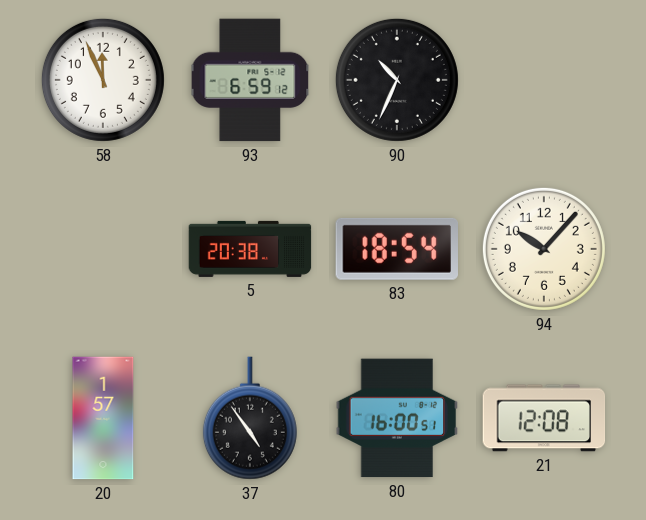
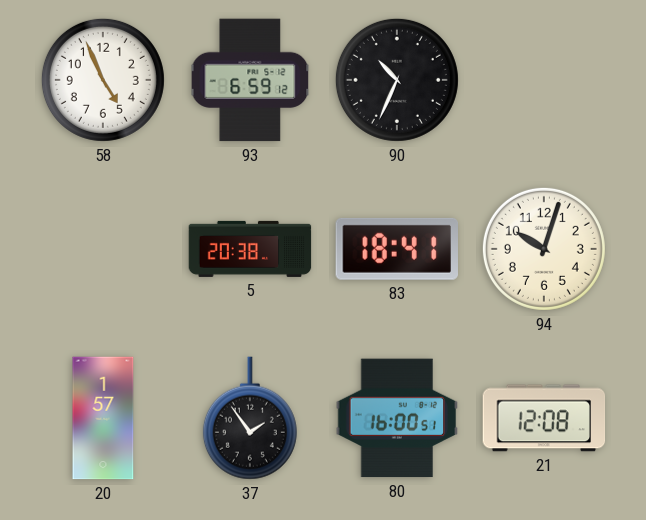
58: 11:56 -> 4:56
83: 18:54 -> 18:41
94: 10:07 -> 10:03
37: 4:54 -> 1:54
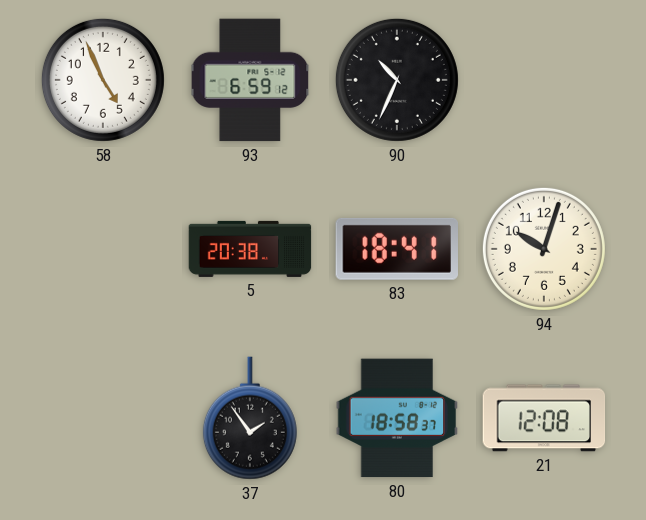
20: 1:57 -> none
80: 16:00 -> 18:58
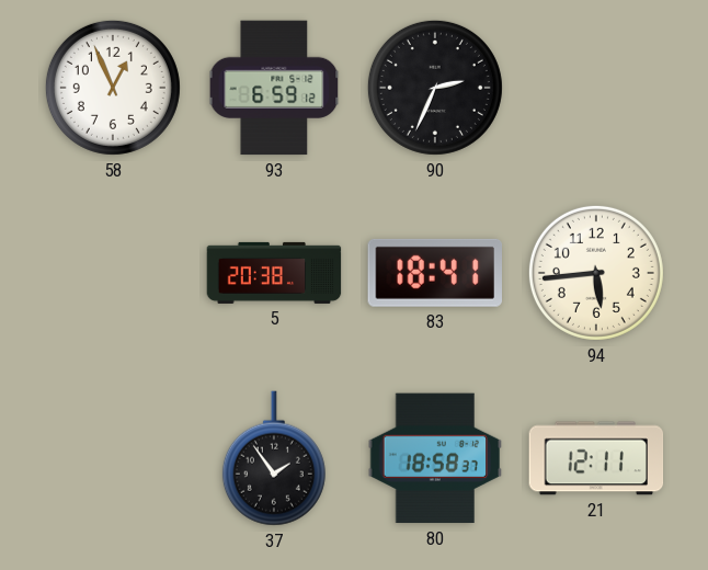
58: 4:56 -> 12:56
90: 10:34 -> 2:34
94: 10:03 -> 5:44
21: 12:08 -> 12:11
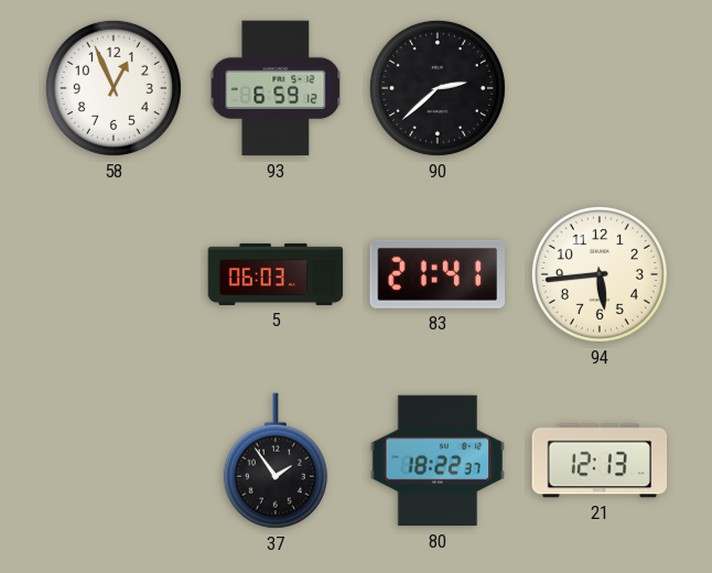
90: 2:34 -> 2:38
5: 20:38 -> 06:03
83: 18:41 -> 21:41
80: 18:58 -> 18:22
21: 12:11 -> 12:13
